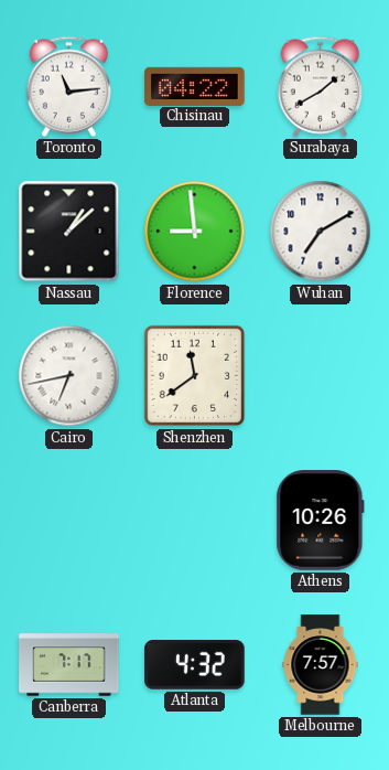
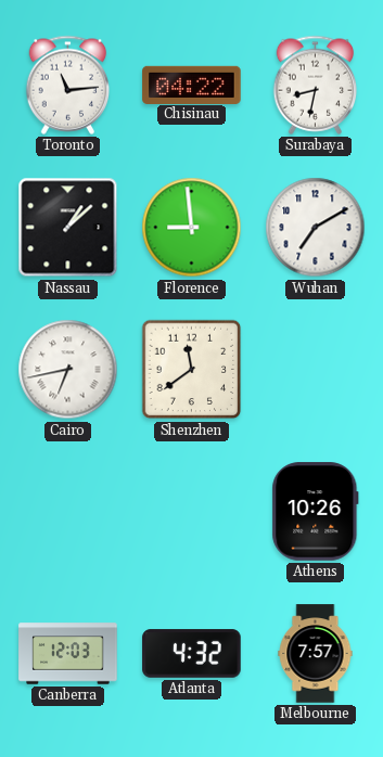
Surabaya: 1:40 -> 8:32
Canberra: 7:17 -> 12:03
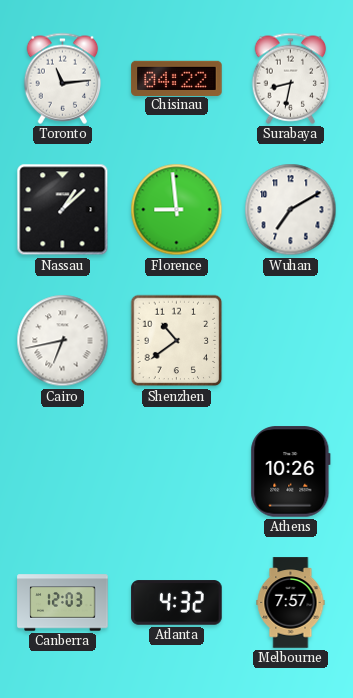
Shenzhen: 11:39 -> 10:39
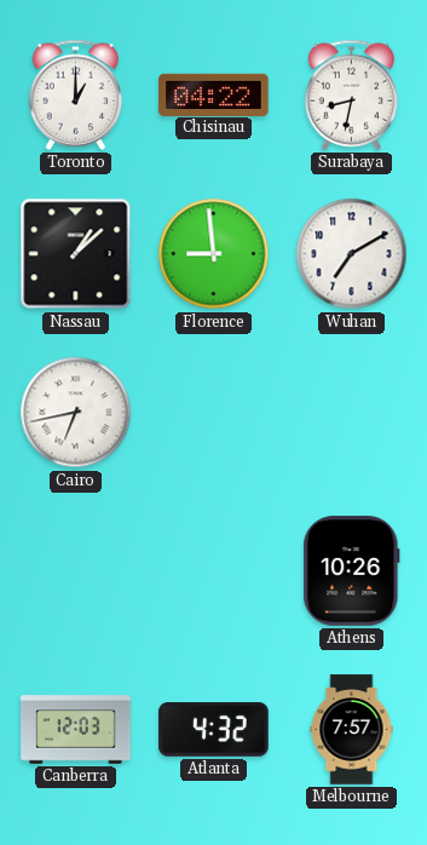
Toronto: 11:14 -> 1:00
Shenzhen: 10:39 -> none
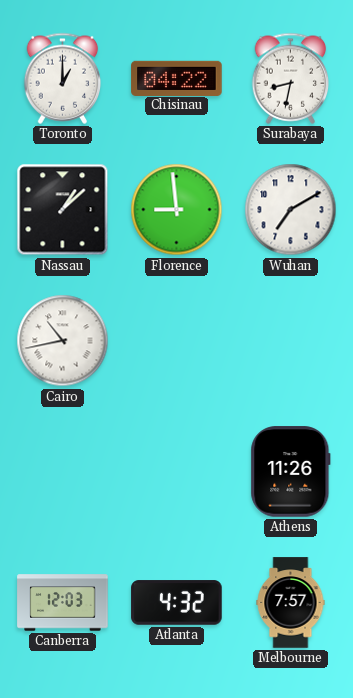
Cairo: 6:43 -> 10:43
Athens: 10:26 -> 11:26
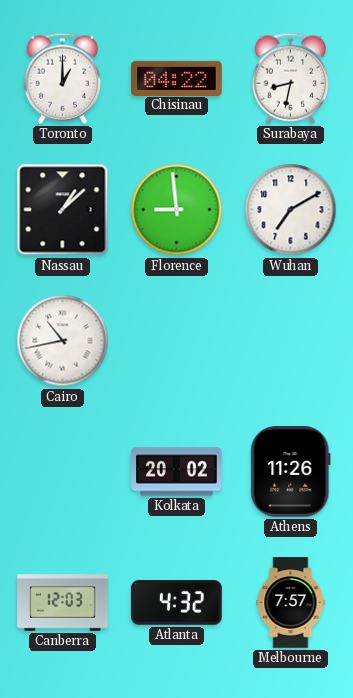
Kolkata: none -> 20:02
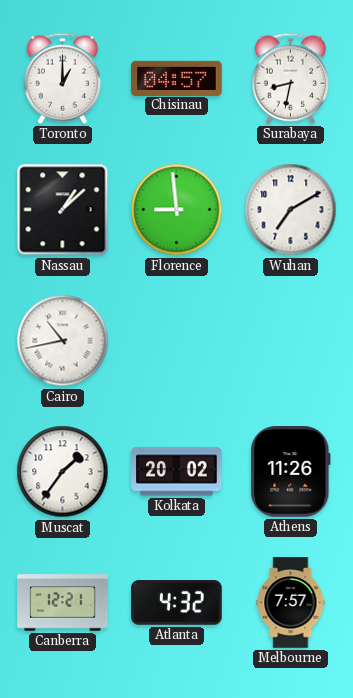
Chisinau: 04:22 -> 04:57
Muscat: none -> 1:36
Canberra: 12:03 -> 12:21
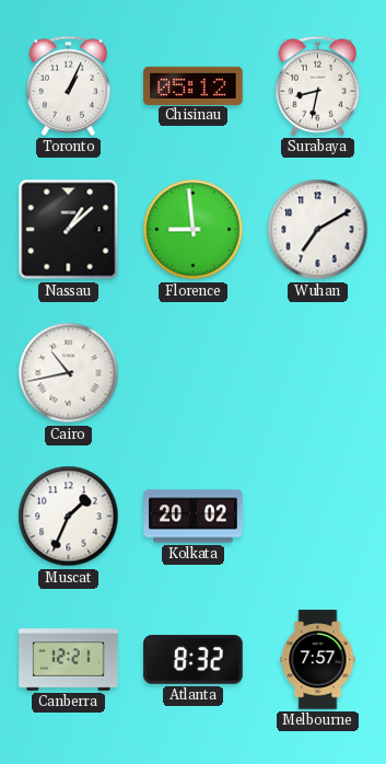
Toronto: 1:00 -> 1:04
Chisinau: 04:57 -> 05:12
Muscat: 1:36 -> 1:34
Athens: 11:26 -> none
Atlanta: 4:32 -> 8:32
